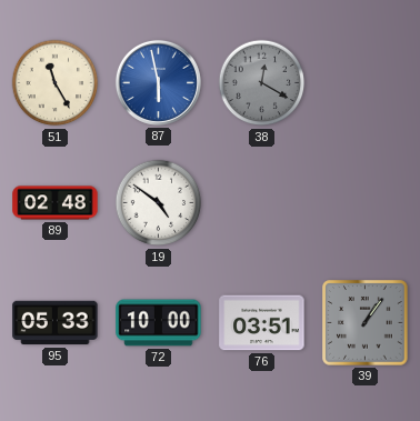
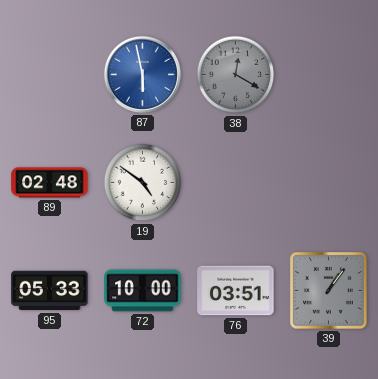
51: 11:25 -> none
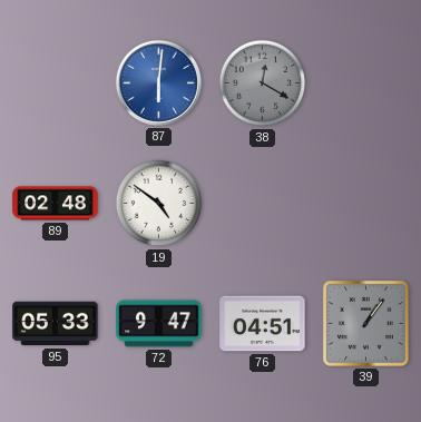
87: 5:58 -> 6:01
72: 10:00 -> 9:47
76: 03:51 -> 04:51
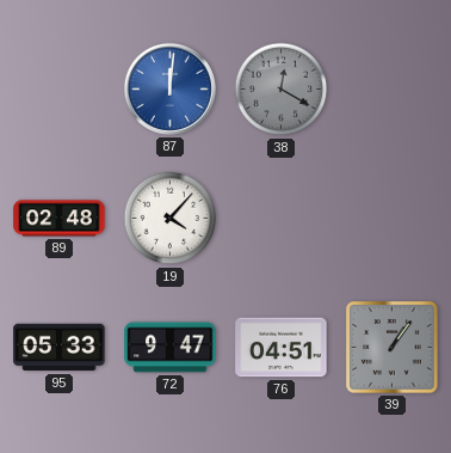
87: 6:01 -> 12:01
19: 4:51 -> 4:07
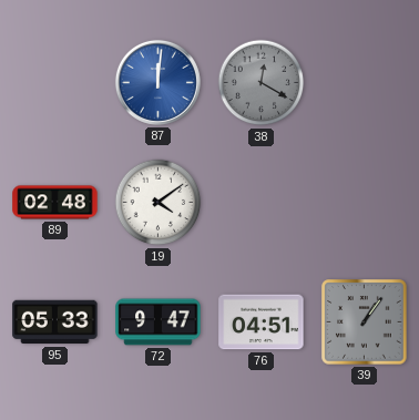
19: 4:07 -> 4:09
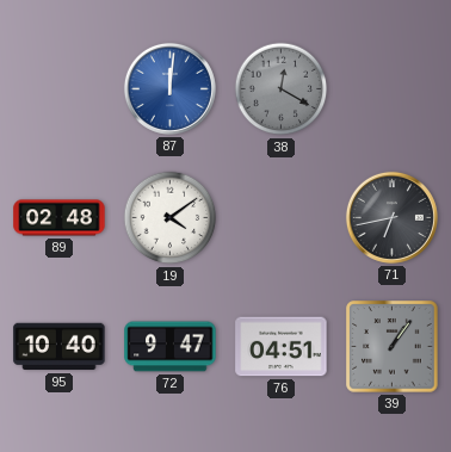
71: none -> 6:43
95: 05:33 -> 10:40
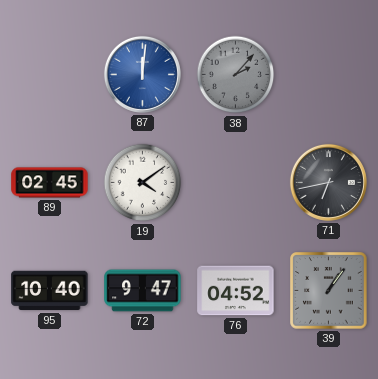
38: 12:20 -> 2:07
89: 02:48 -> 02:45
76: 04:51 -> 04:52
